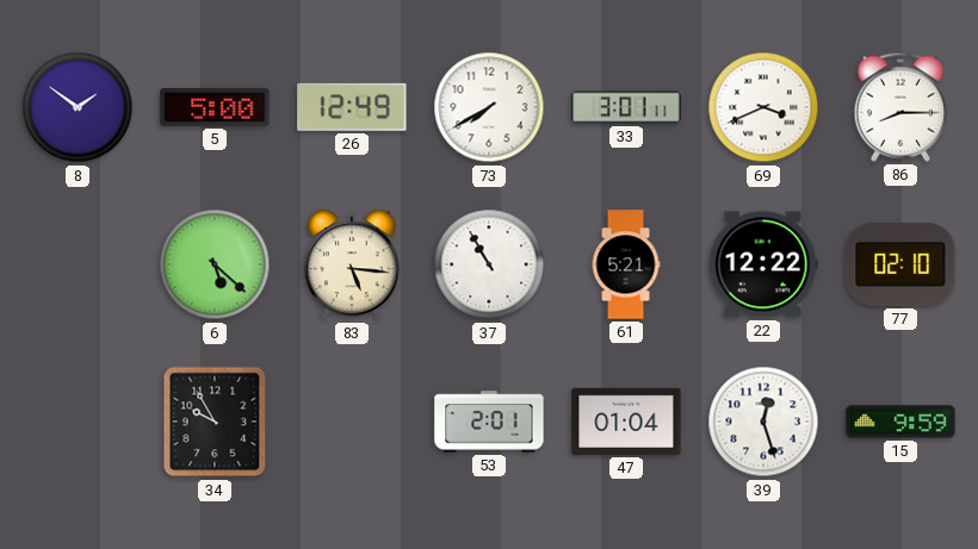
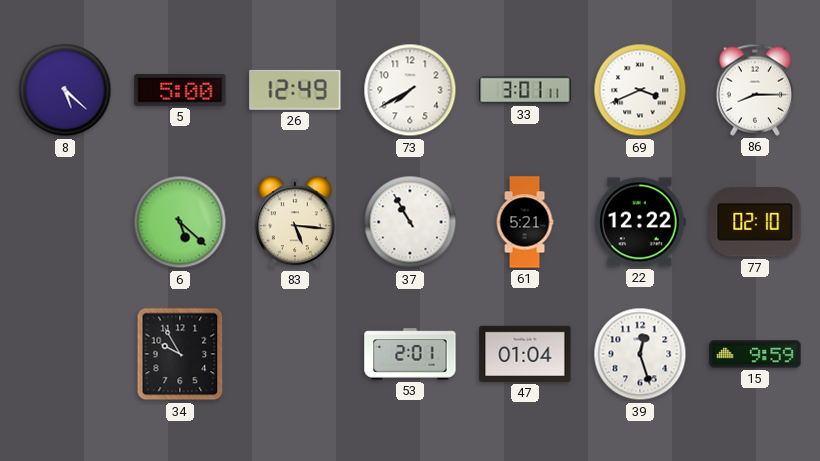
8: 1:51 -> 5:22
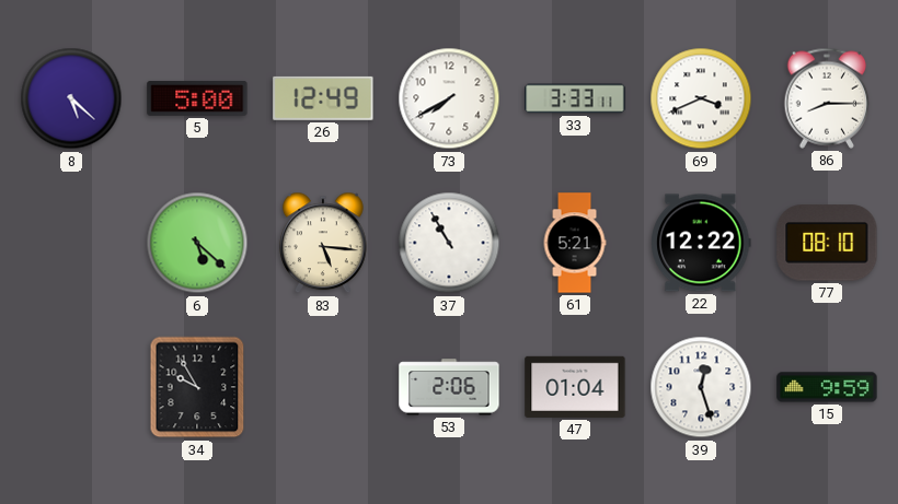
33: 3:01 -> 3:33
77: 02:10 -> 08:10
53: 2:01 -> 2:06
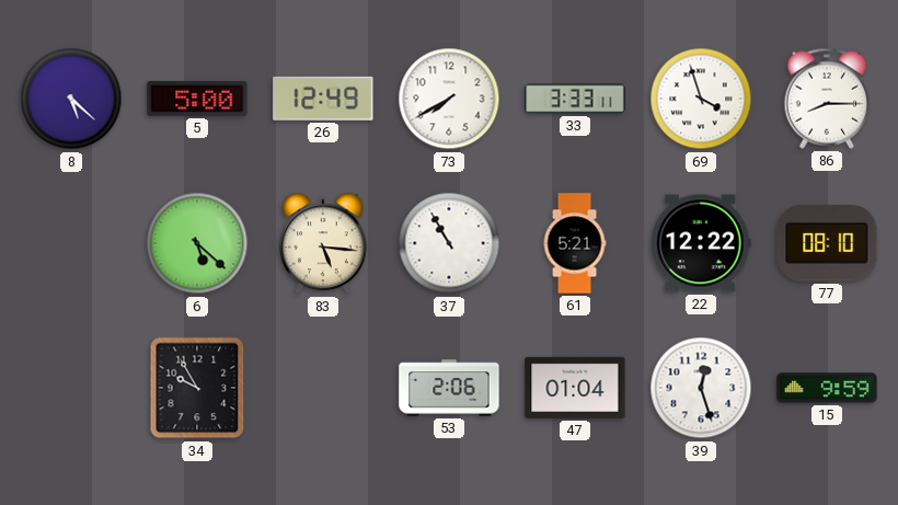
69: 3:41 -> 3:57
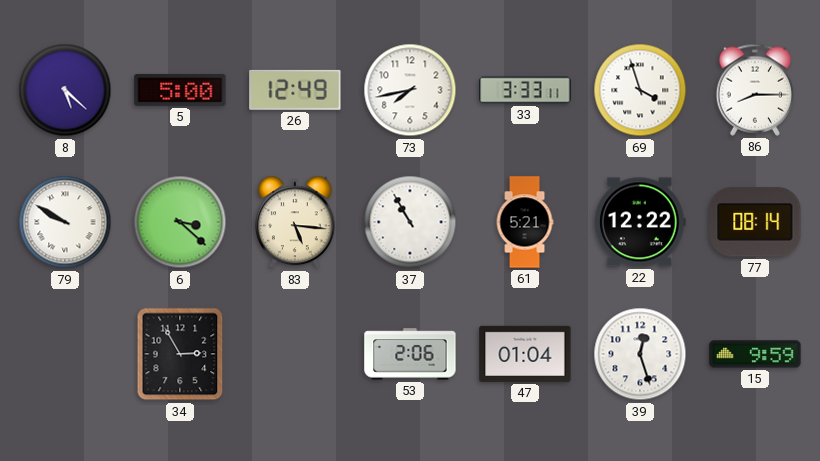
73: 7:40 -> 7:43
79: none -> 9:50
6: 5:22 -> 3:22
77: 08:10 -> 08:14
34: 9:55 -> 2:55
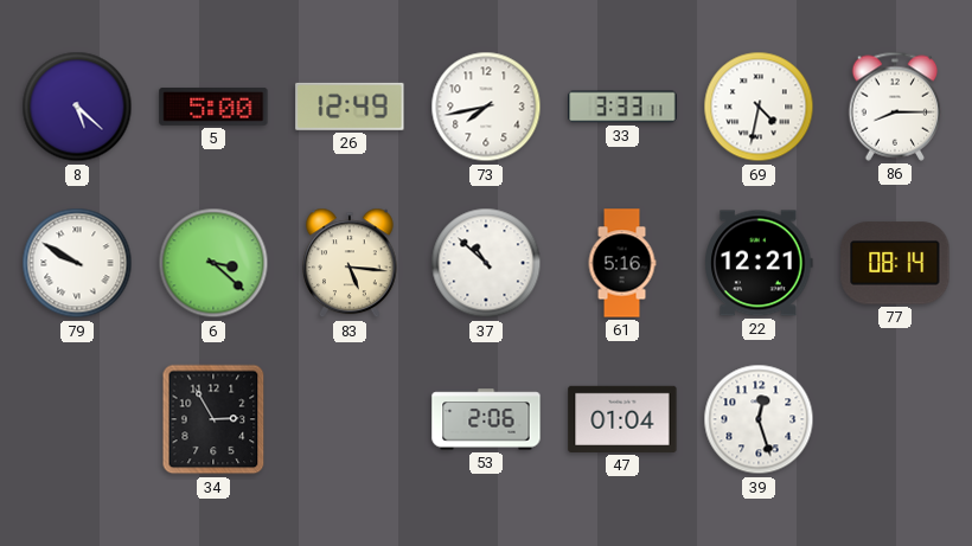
69: 3:57 -> 4:32
37: 10:55 -> 10:52
61: 5:21 -> 5:16
22: 12:22 -> 12:21
15: 9:59 -> none
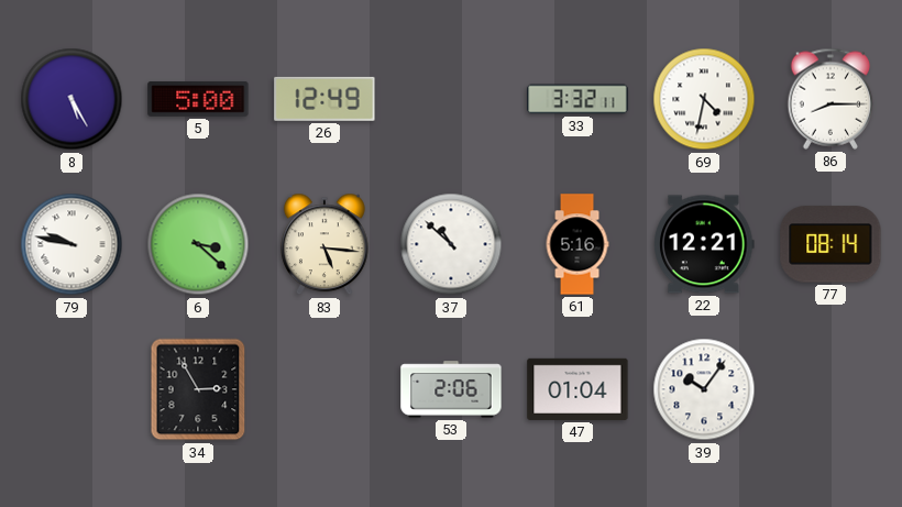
8: 5:22 -> 5:25
73: 7:43 -> none
33: 3:33 -> 3:32
79: 9:50 -> 9:47
39: 12:27 -> 10:06
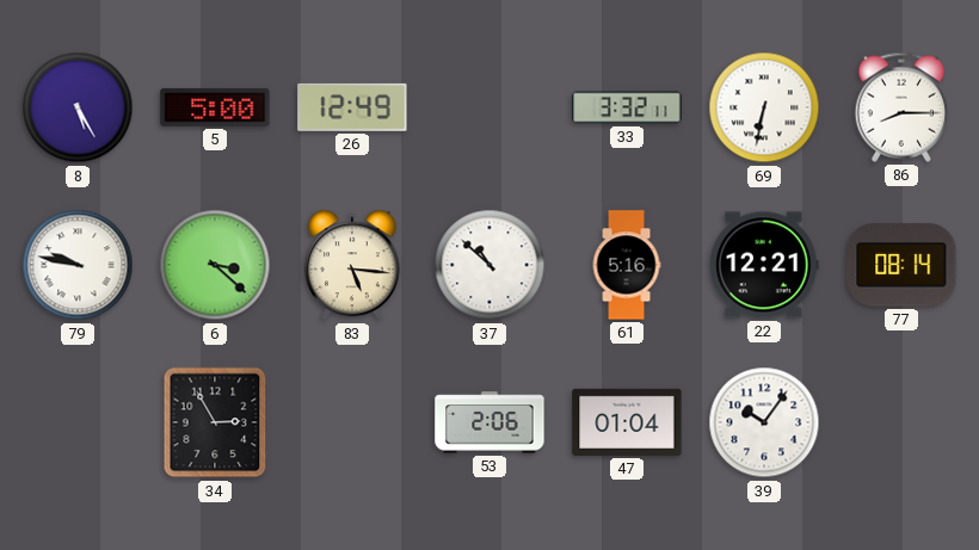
69: 4:32 -> 6:32
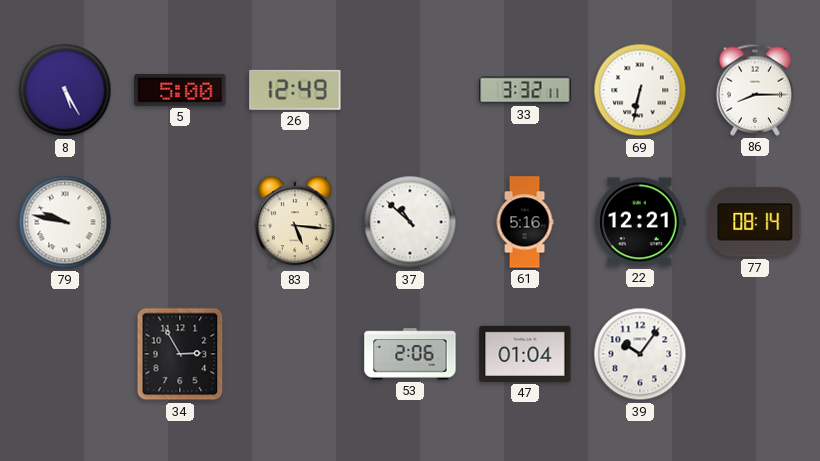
6: 3:22 -> none
